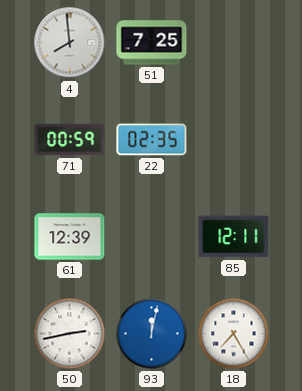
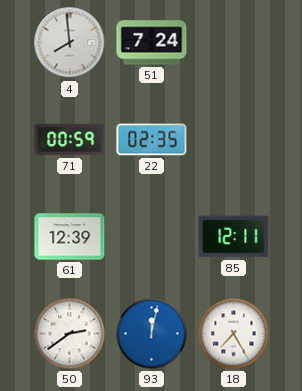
51: 7:25 -> 7:24
50: 2:43 -> 2:39
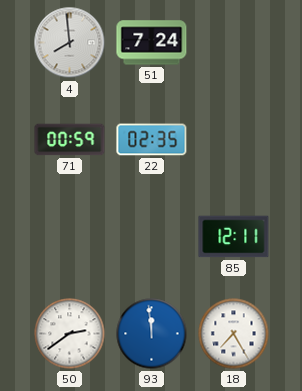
61: 12:39 -> none
93: 12:02 -> 11:59
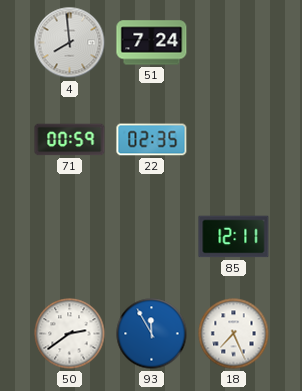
93: 11:59 -> 11:55
18: 7:25 -> 7:26
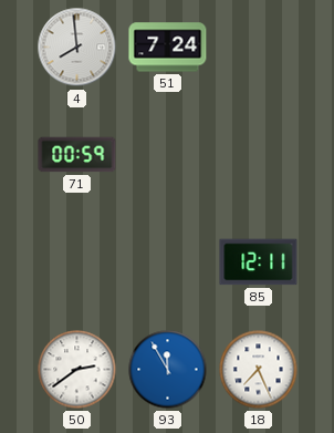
22: 02:35 -> none
